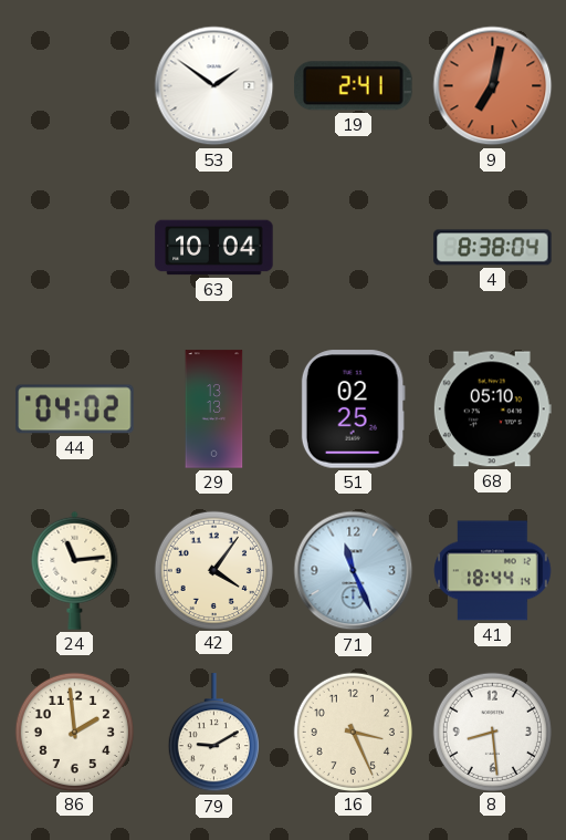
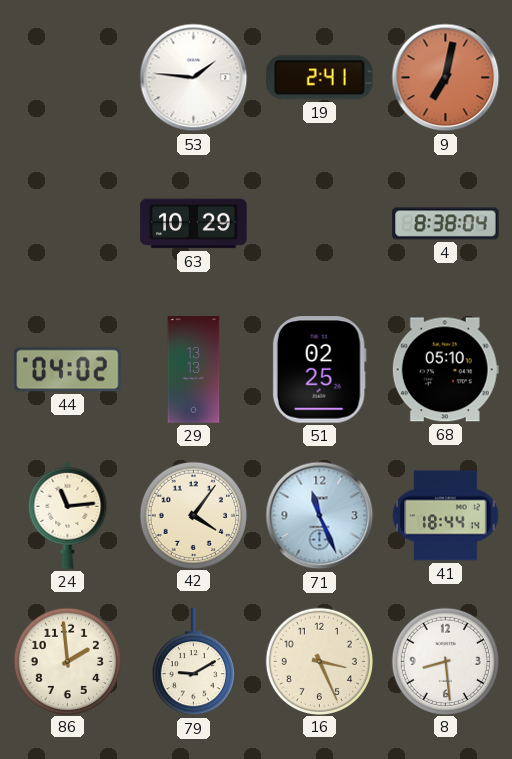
53: 1:51 -> 1:46
63: 10:04 -> 10:29
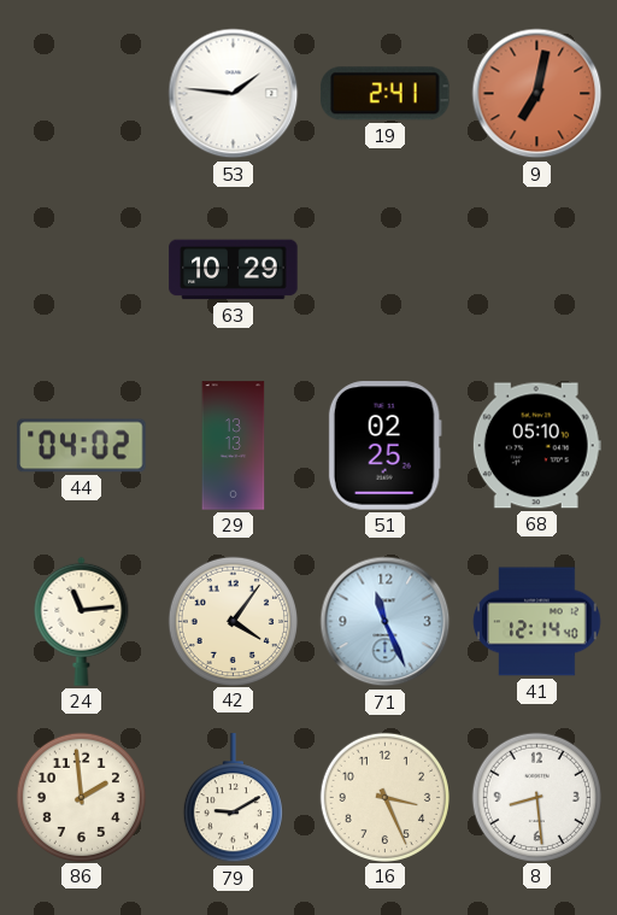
4: 8:38 -> none
41: 18:44 -> 12:14
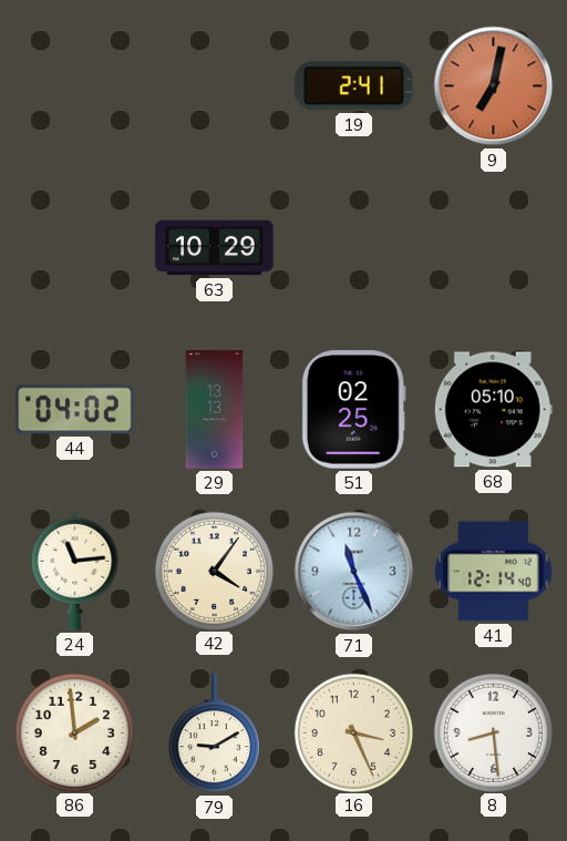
53: 1:46 -> none
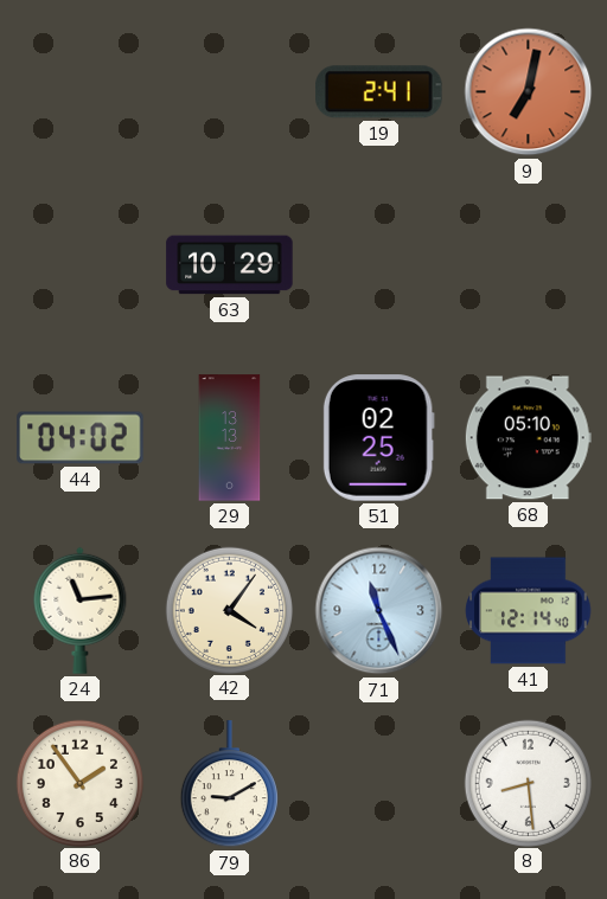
86: 1:59 -> 1:54
16: 3:26 -> none
